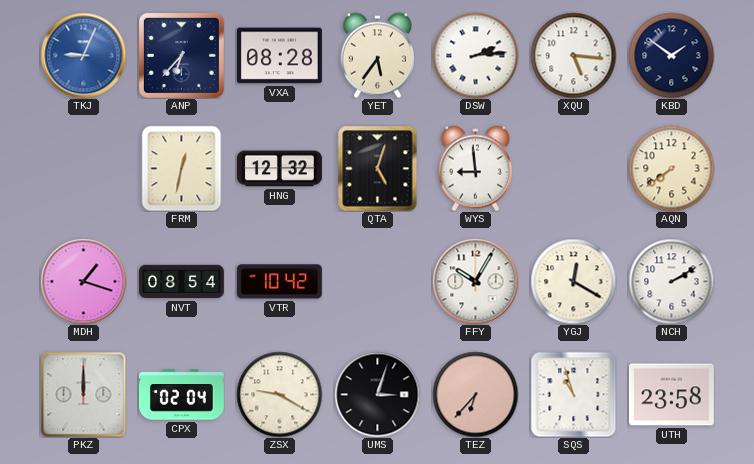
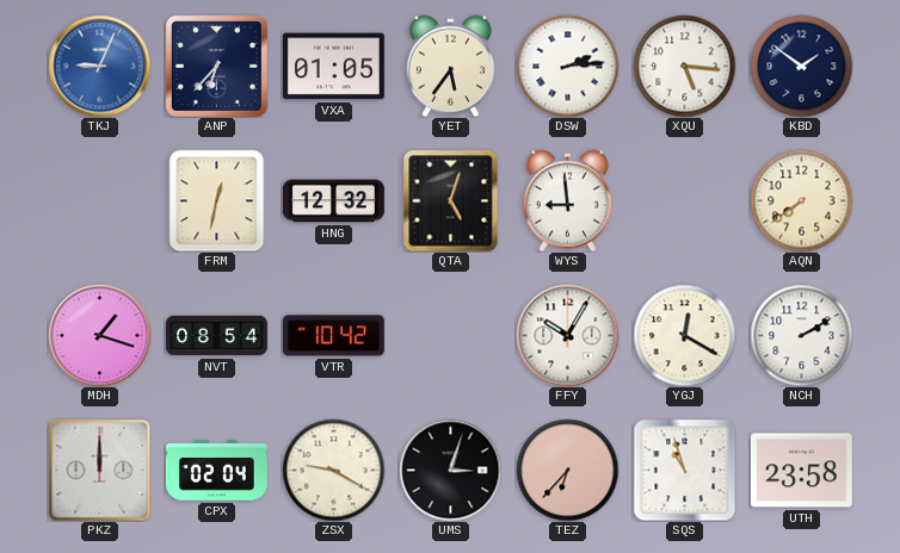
VXA: 08:28 -> 01:05
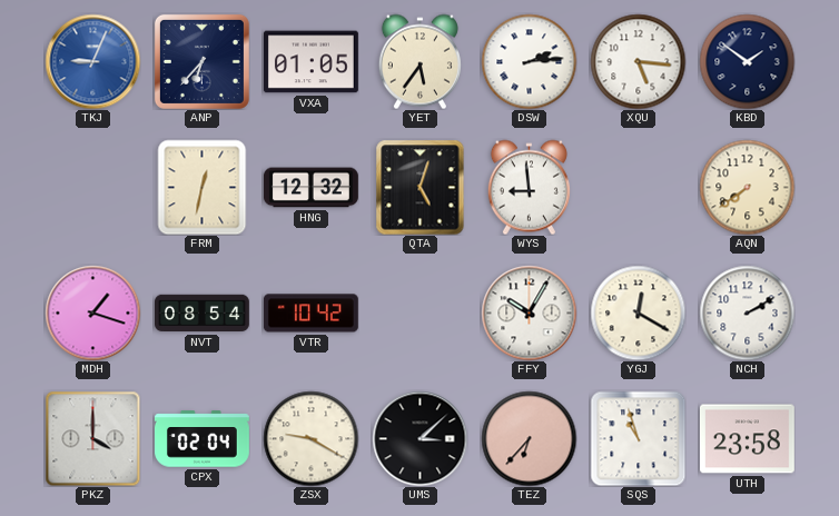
PKZ: 12:00 -> 4:00
UMS: 3:03 -> 3:08
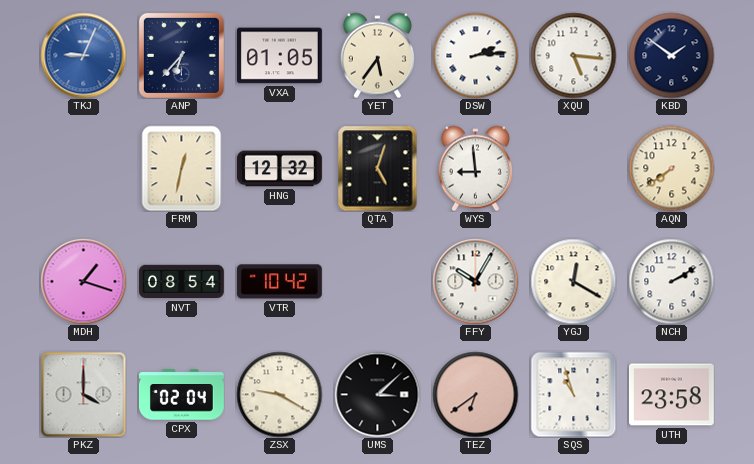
TEZ: 6:37 -> 6:39
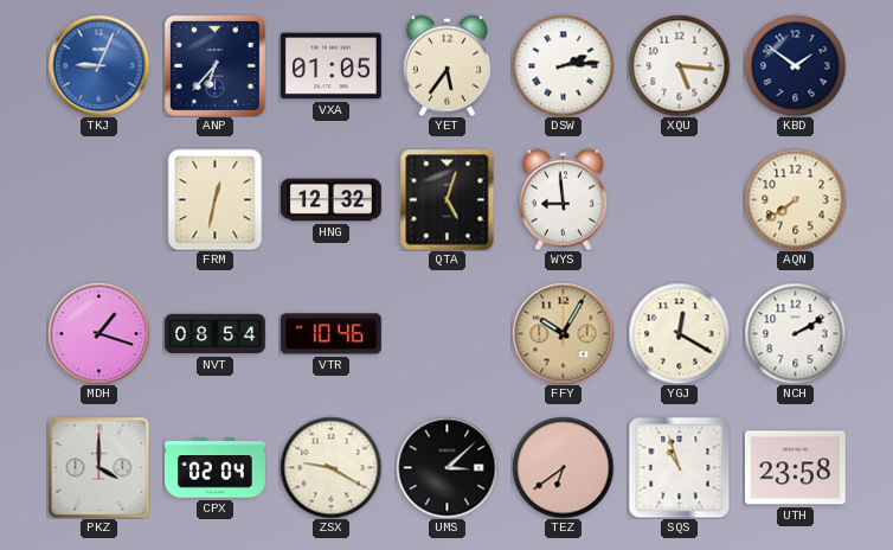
VTR: 10:42 -> 10:46
FFY dial: white -> champagne
